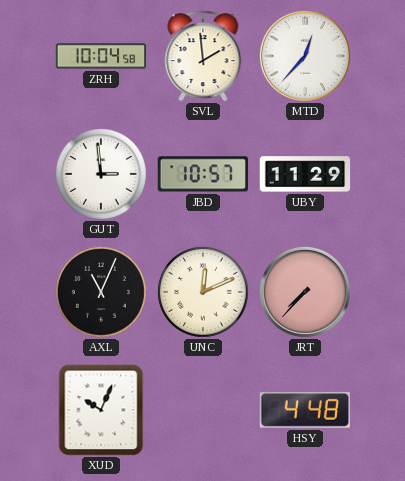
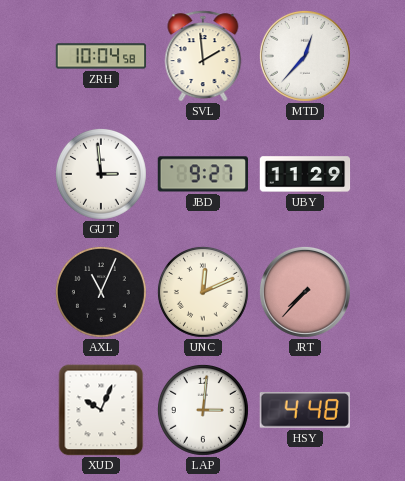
JBD: 10:57 -> 9:27
LAP: none -> 3:01
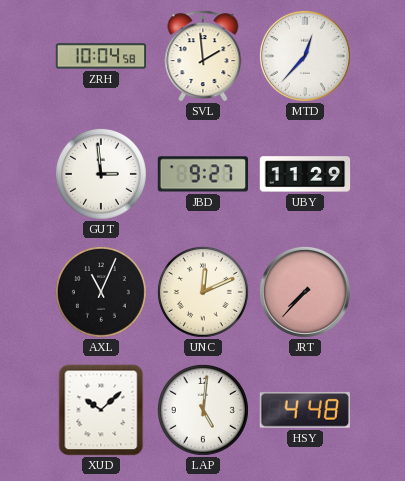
XUD: 10:04 -> 10:08
LAP: 3:01 -> 5:01
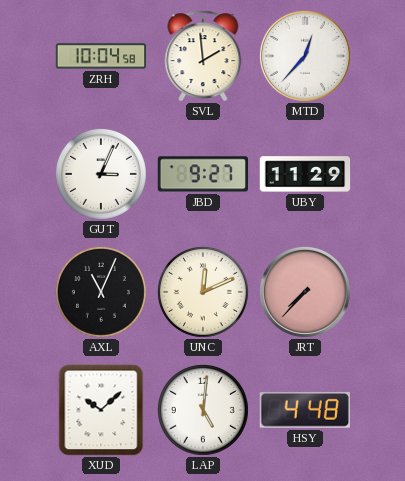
GUT: 2:59 -> 3:04
